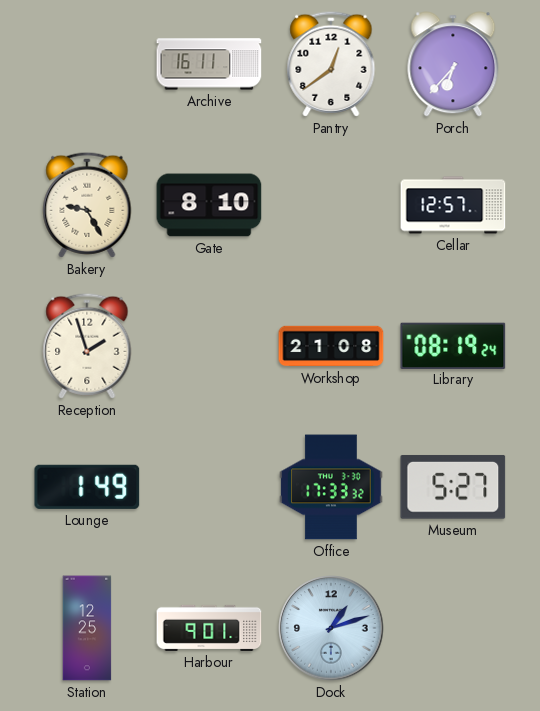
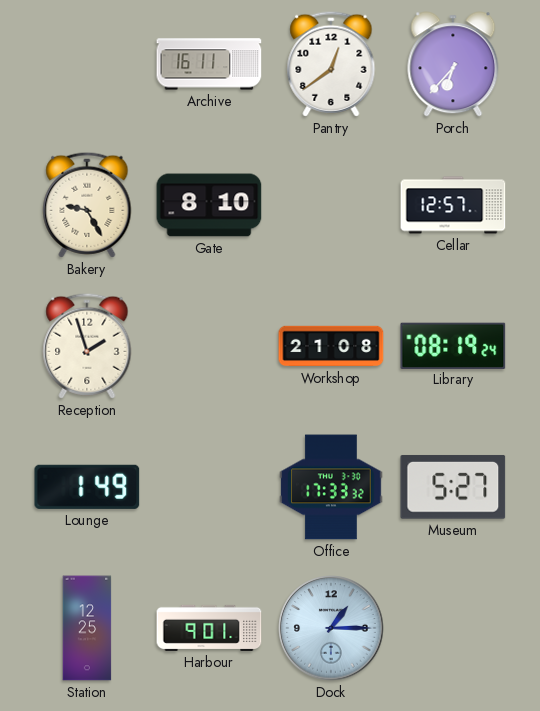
Dock: 1:12 -> 1:15
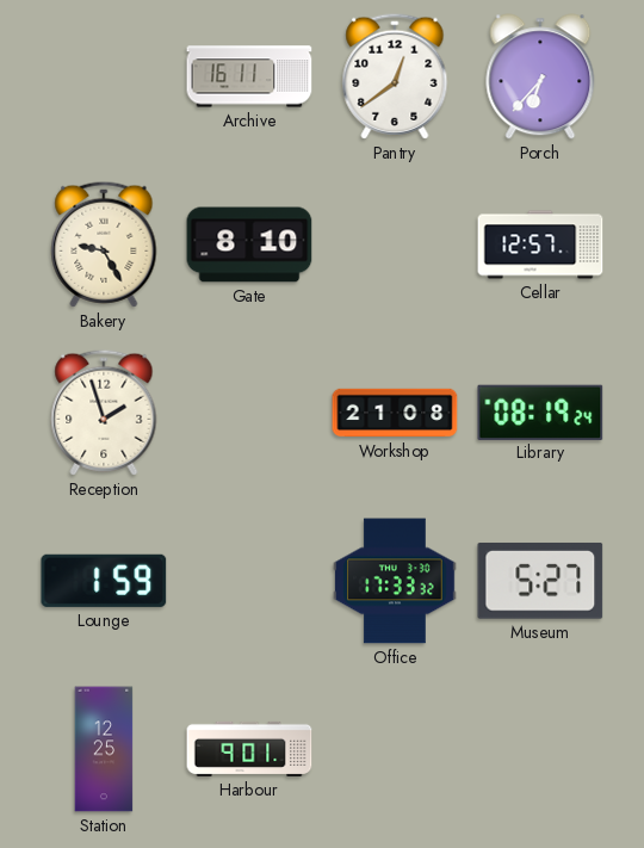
Lounge: 1:49 -> 1:59
Dock: 1:15 -> none
